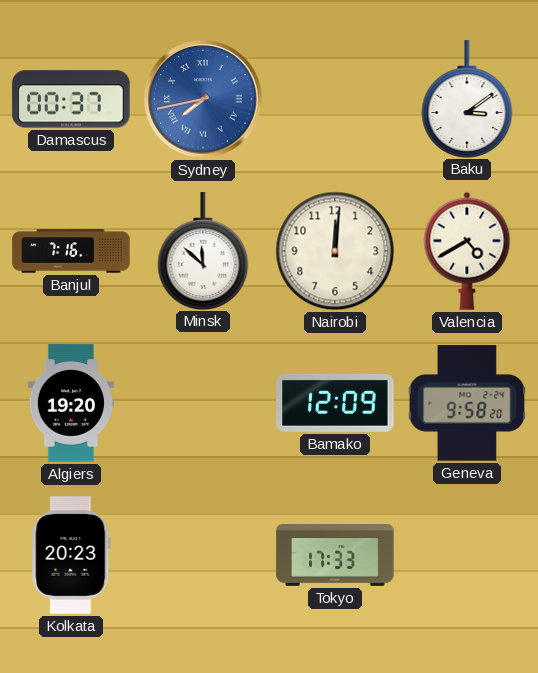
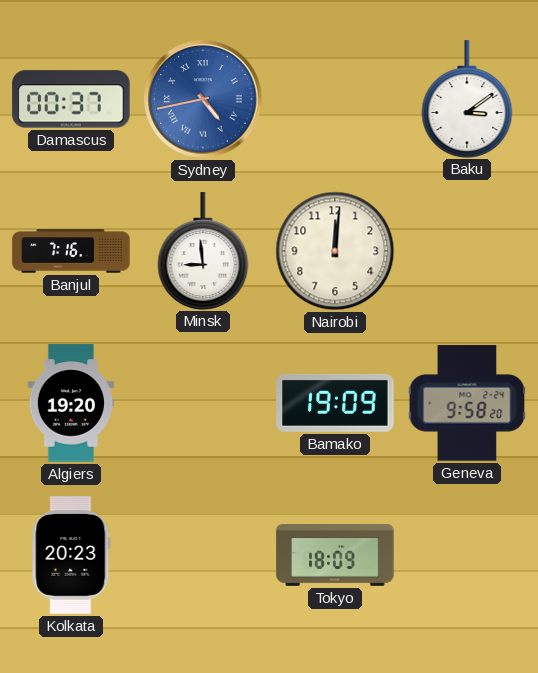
Sydney: 7:43 -> 4:43
Minsk: 11:52 -> 8:59
Valencia: 4:40 -> none
Bamako: 12:09 -> 19:09
Tokyo: 17:33 -> 18:09
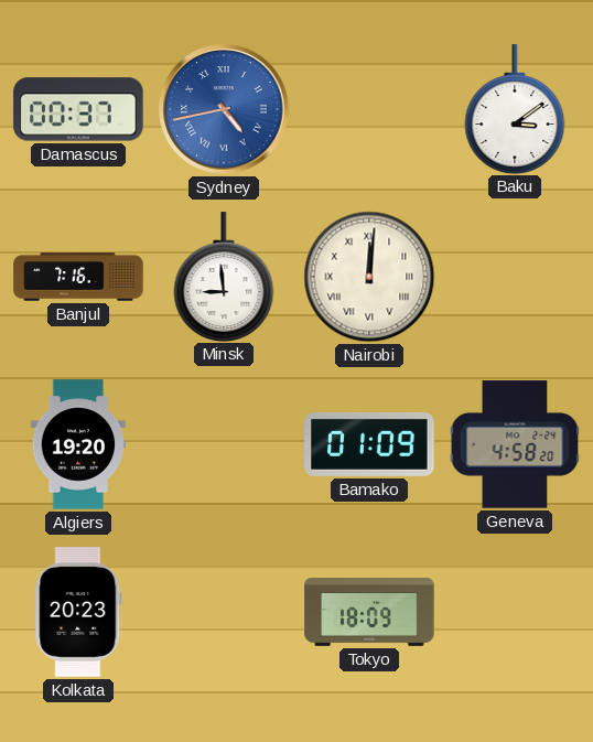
Nairobi numerals: Arabic -> Roman
Bamako: 19:09 -> 01:09
Geneva: 9:58 -> 4:58
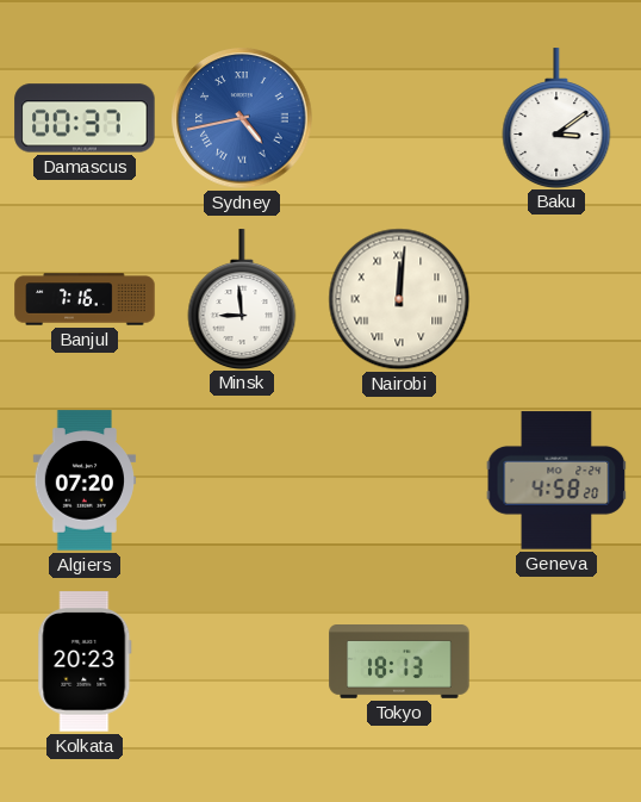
Algiers: 19:20 -> 07:20
Bamako: 01:09 -> none
Tokyo: 18:09 -> 18:13
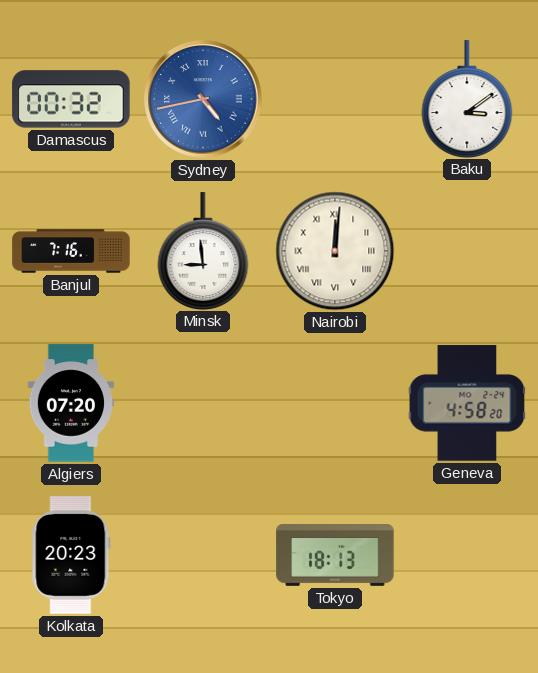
Damascus: 00:37 -> 00:32
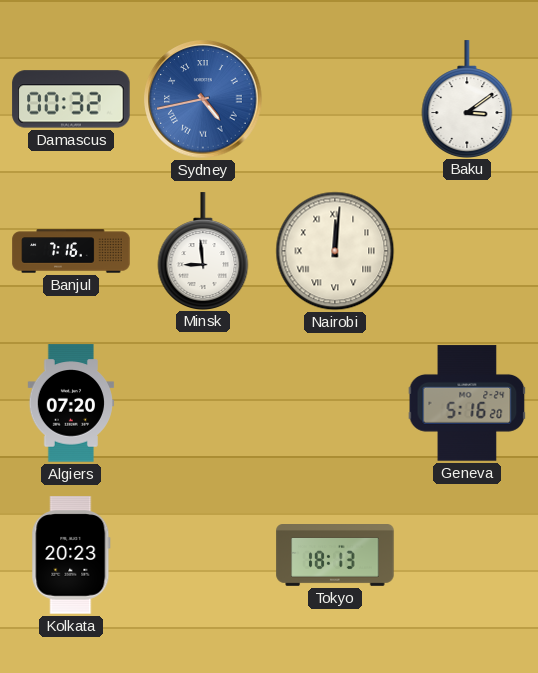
Geneva: 4:58 -> 5:16
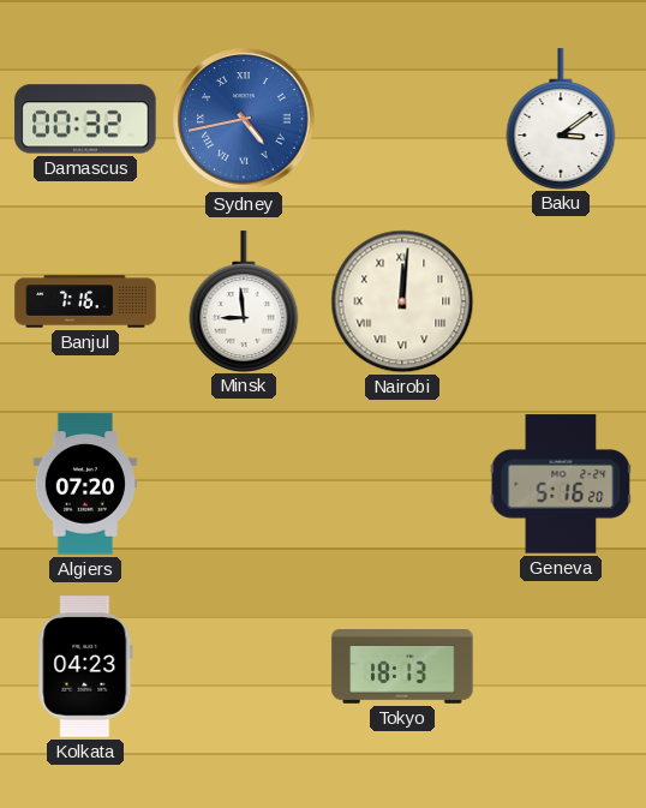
Kolkata: 20:23 -> 04:23
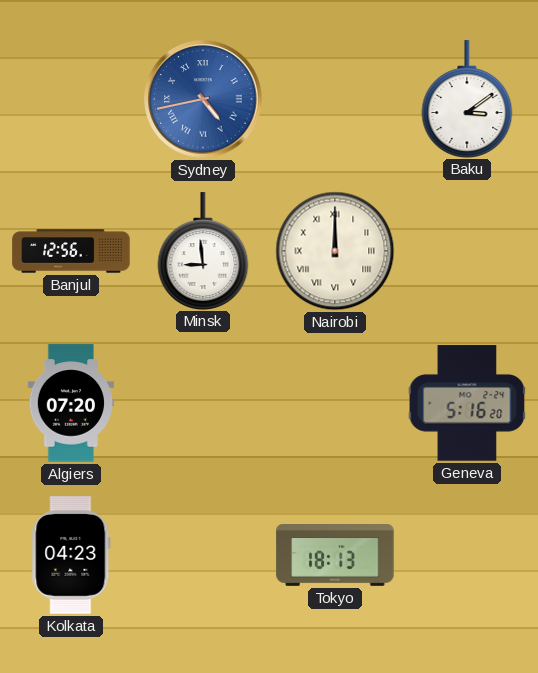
Damascus: 00:32 -> none
Banjul: 7:16 -> 12:56
Nairobi: 12:01 -> 12:00
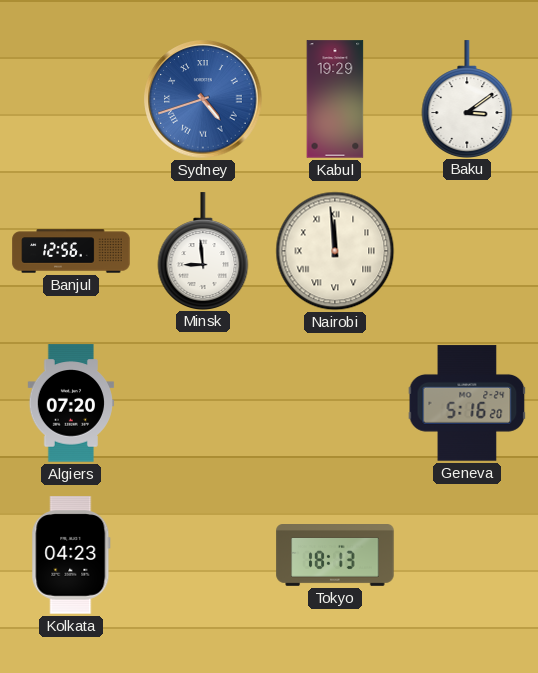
Sydney: 4:43 -> 4:42
Kabul: none -> 19:29
Nairobi: 12:00 -> 11:59
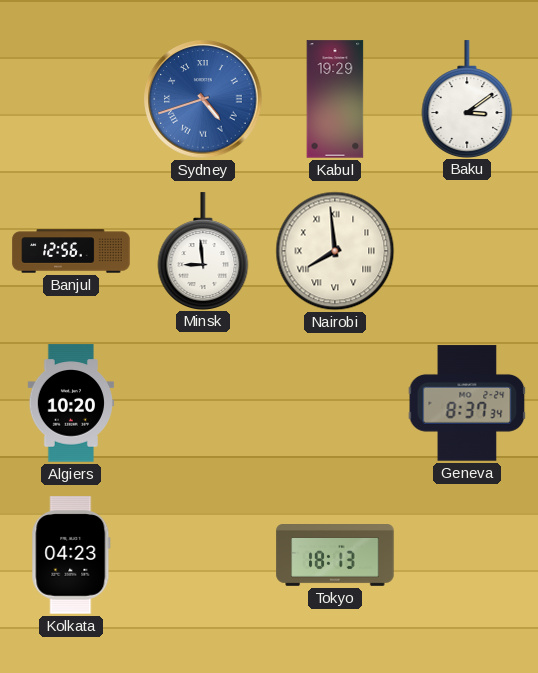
Nairobi: 11:59 -> 7:59
Algiers: 07:20 -> 10:20
Geneva: 5:16 -> 8:37
